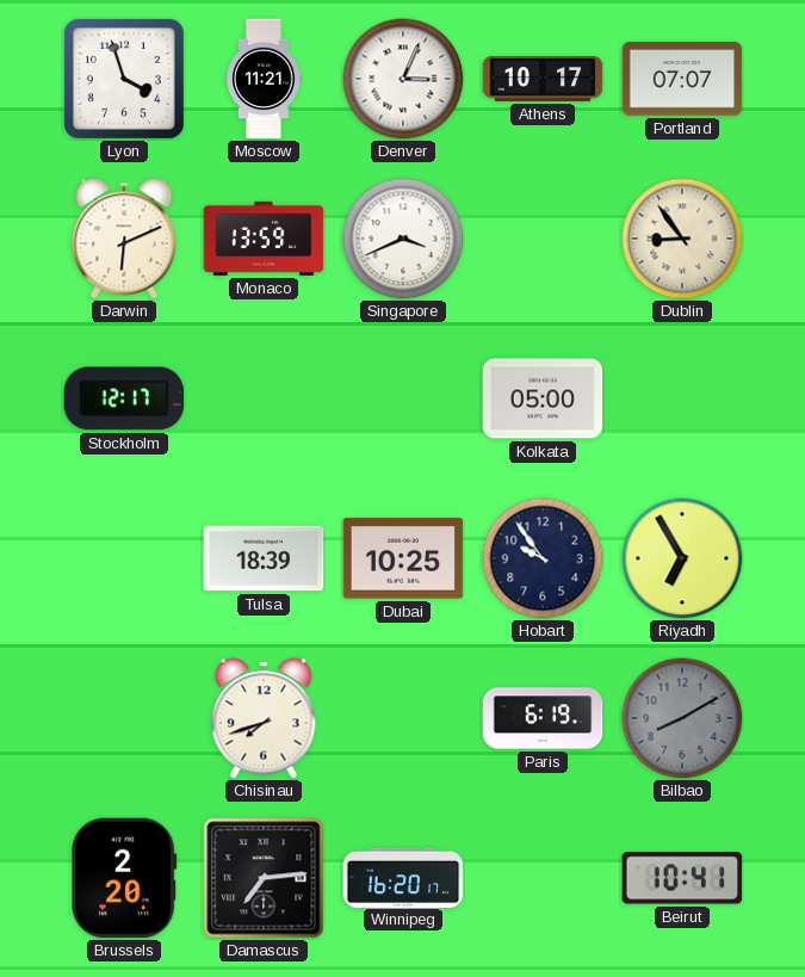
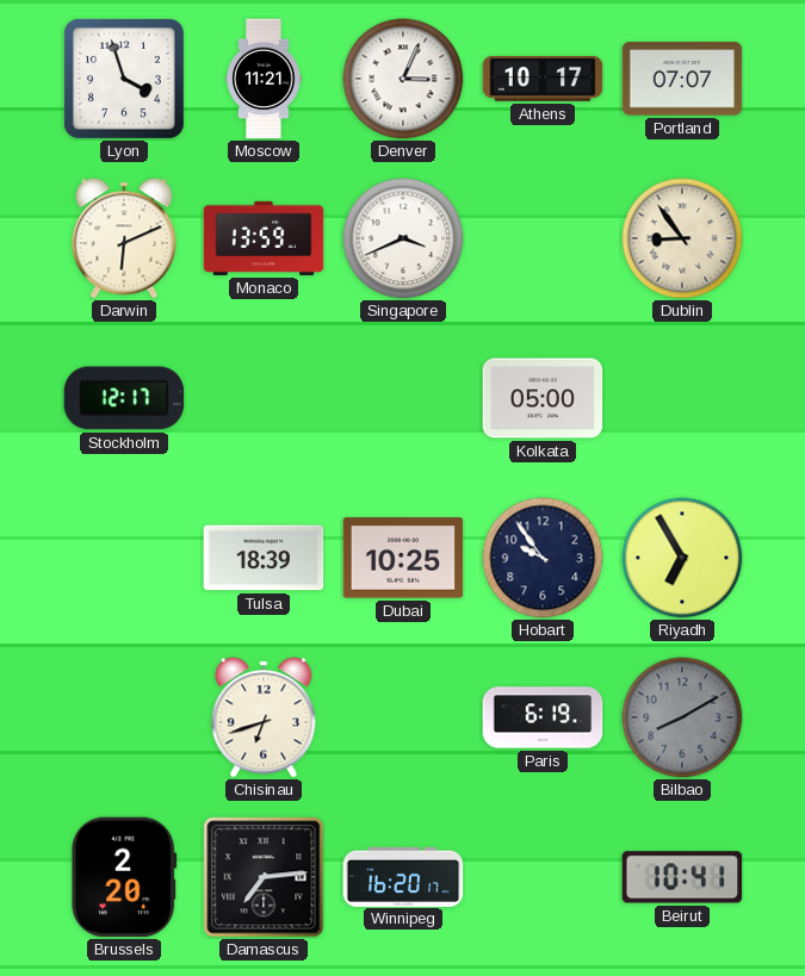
Chisinau: 7:42 -> 6:42
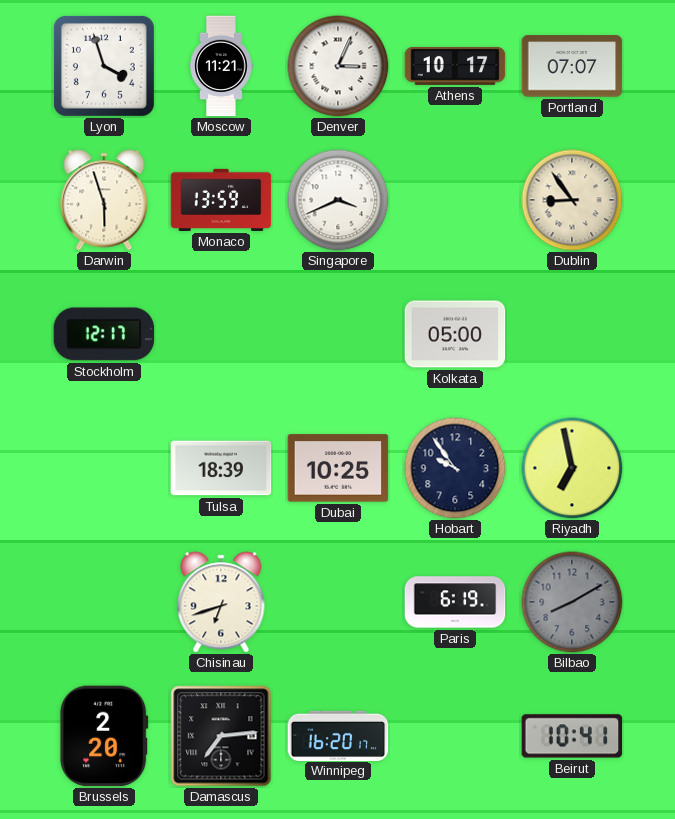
Darwin: 6:11 -> 5:57
Riyadh: 6:55 -> 6:58
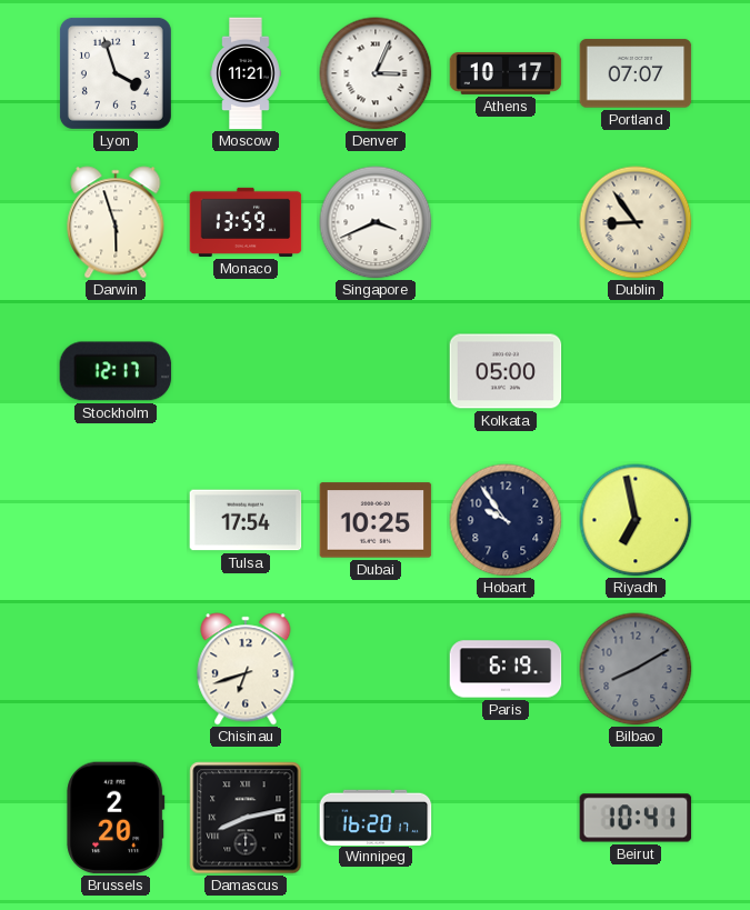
Tulsa: 18:39 -> 17:54
Damascus: 7:14 -> 8:13
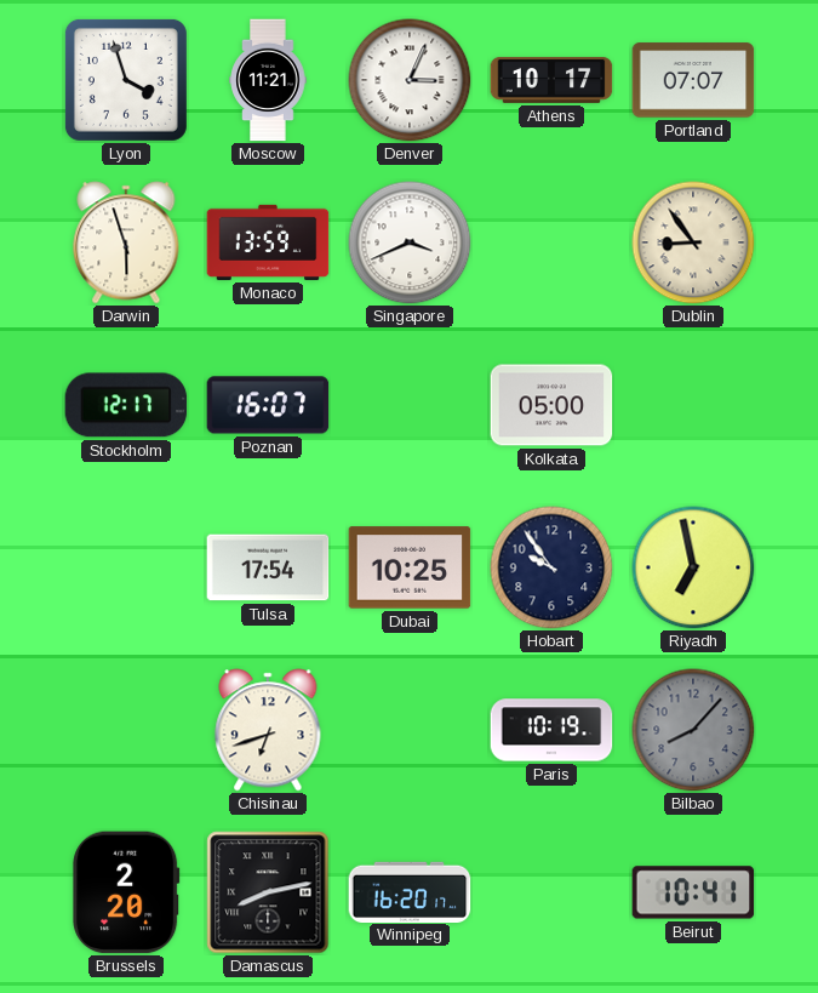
Poznan: none -> 16:07
Paris: 6:19 -> 10:19
Bilbao: 8:10 -> 8:07
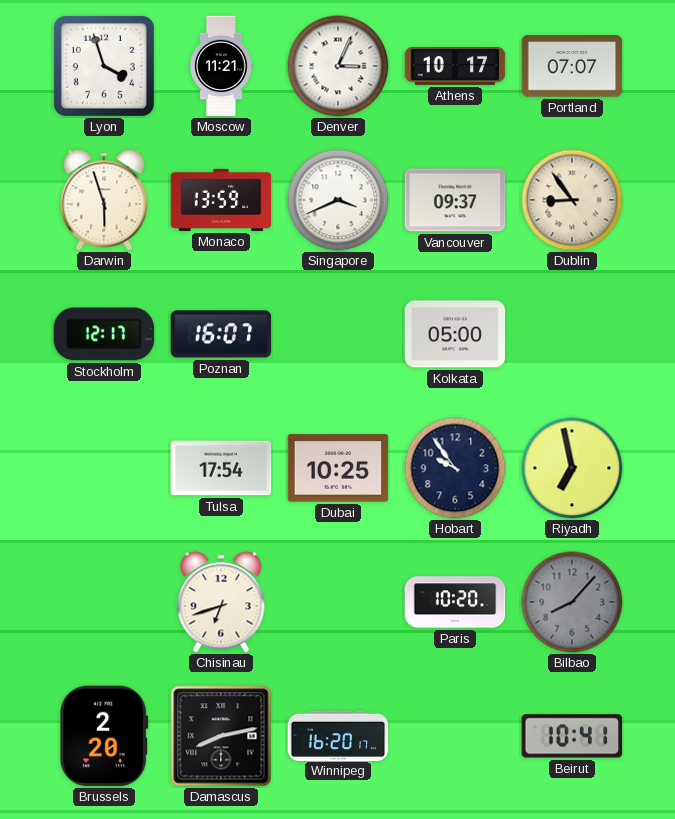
Vancouver: none -> 09:37
Paris: 10:19 -> 10:20
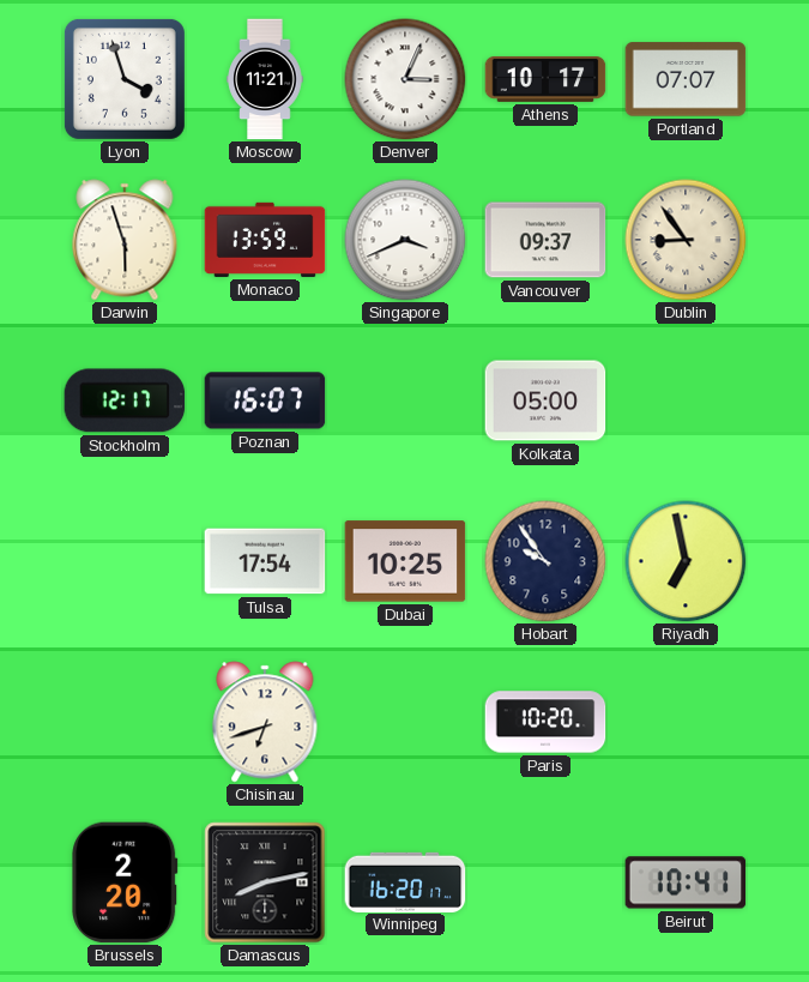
Bilbao: 8:07 -> none
